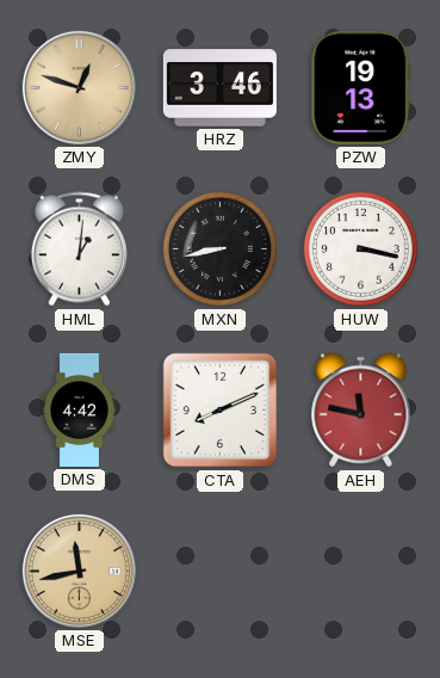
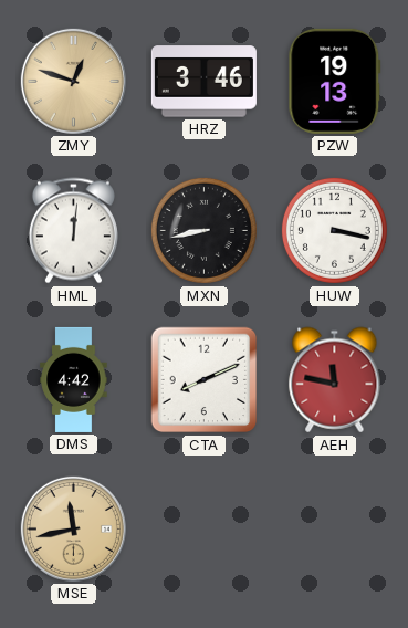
HML: 1:01 -> 12:01
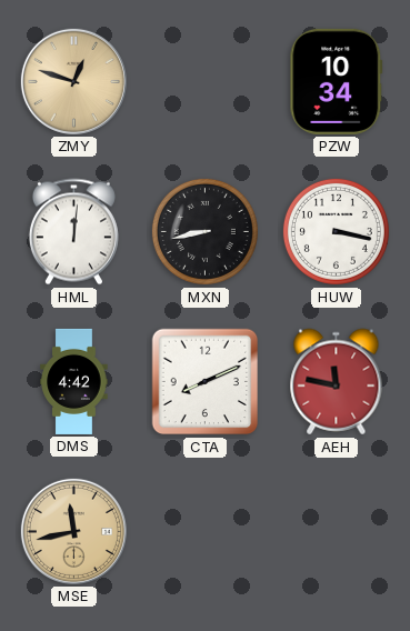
HRZ: 3:46 -> none
PZW: 19:13 -> 10:34
